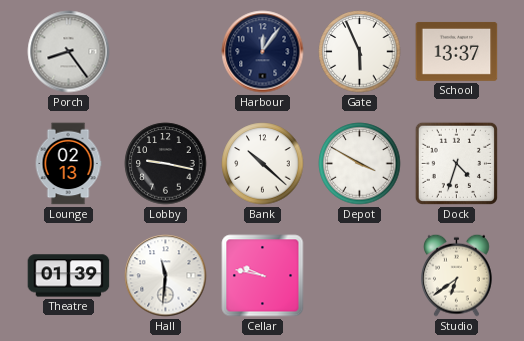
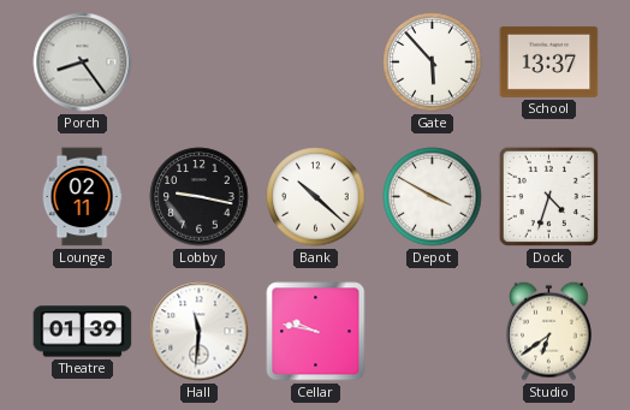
Harbour: 12:06 -> none
Gate: 5:56 -> 5:53
Lounge: 02:13 -> 02:11
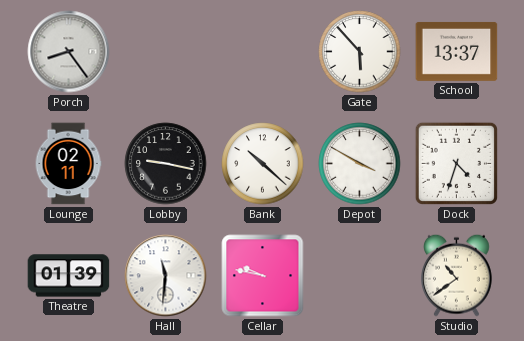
Studio: 6:39 -> 10:39
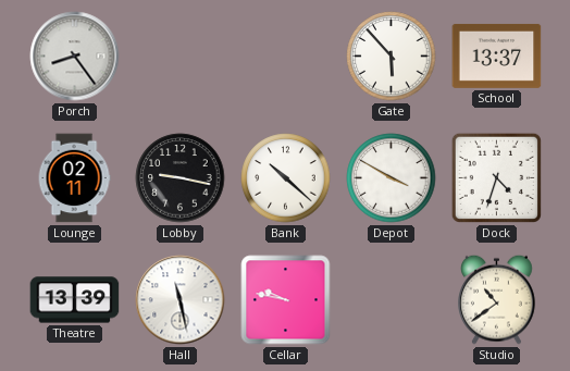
Theatre: 01:39 -> 13:39
Hall: 11:31 -> 11:28
